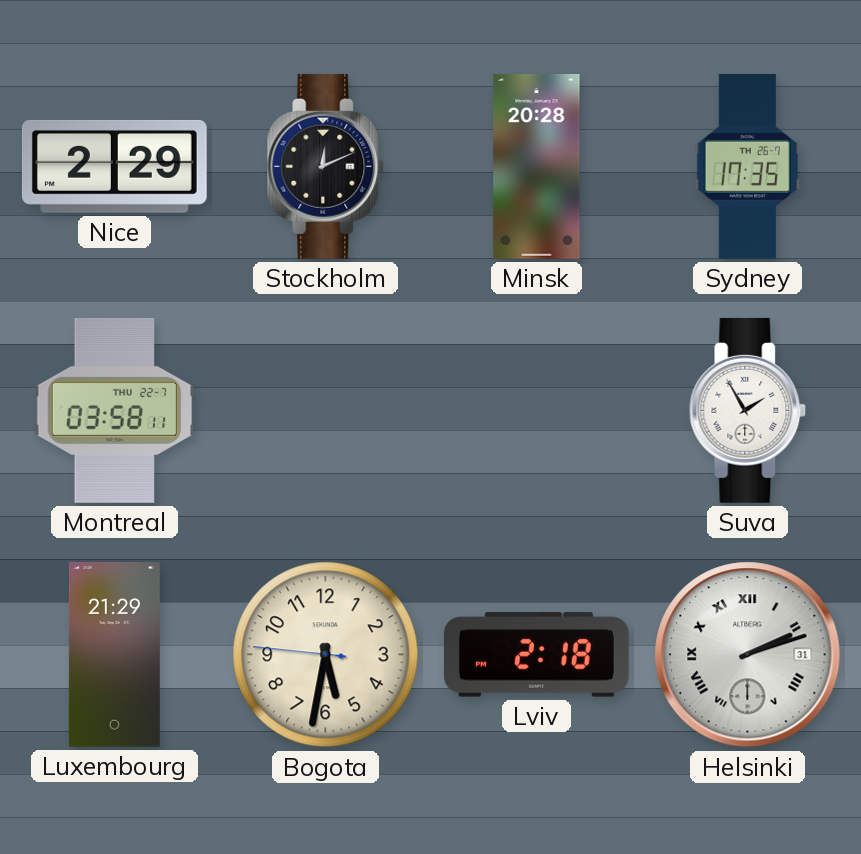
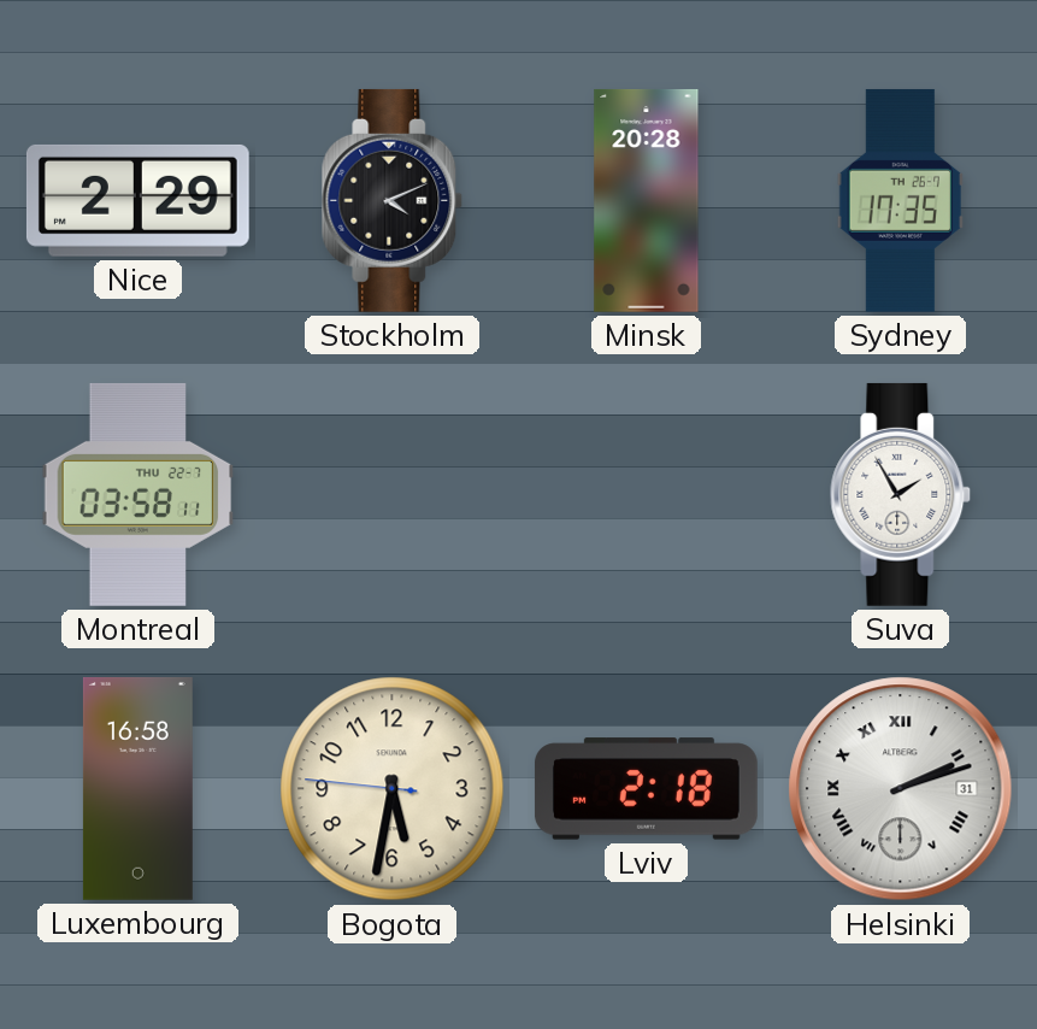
Stockholm: 12:11 -> 4:11
Luxembourg: 21:29 -> 16:58
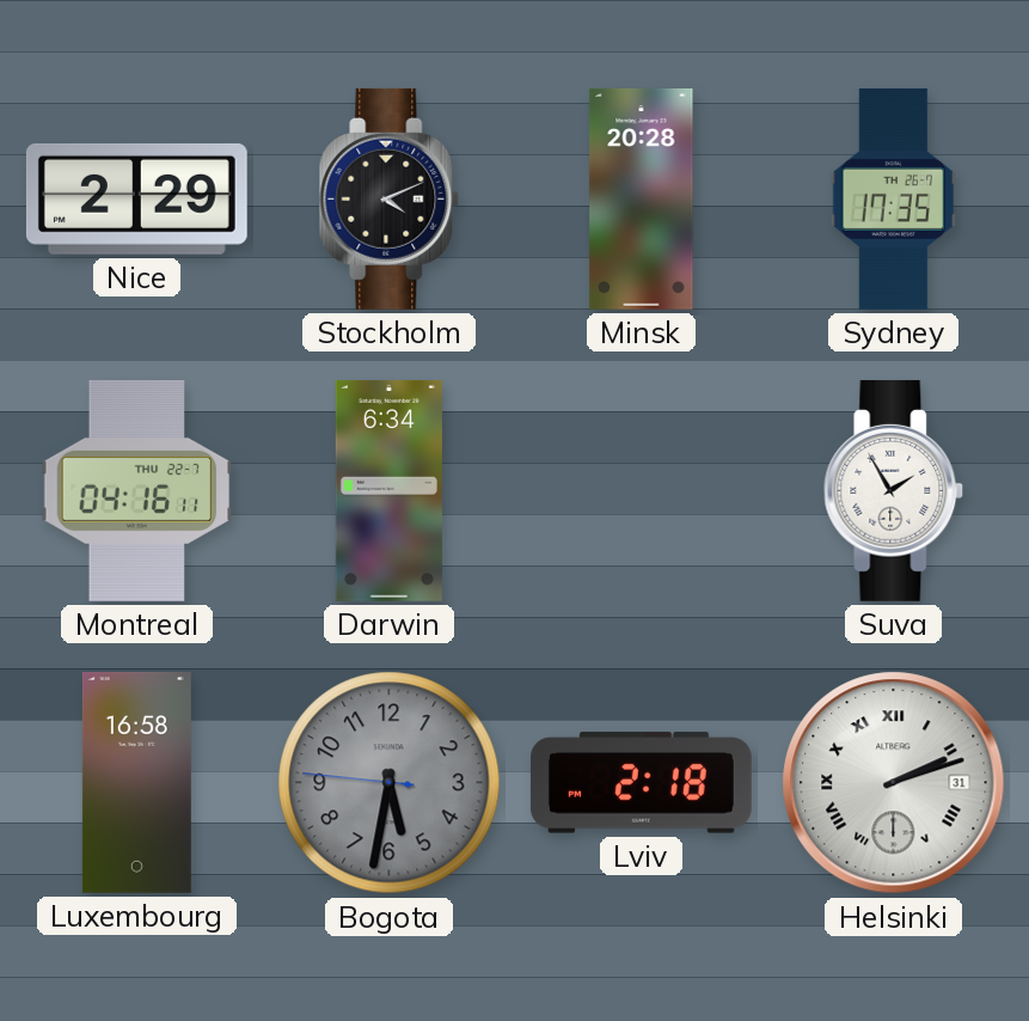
Montreal: 03:58 -> 04:16
Darwin: none -> 6:34
Bogota dial: cream -> grey
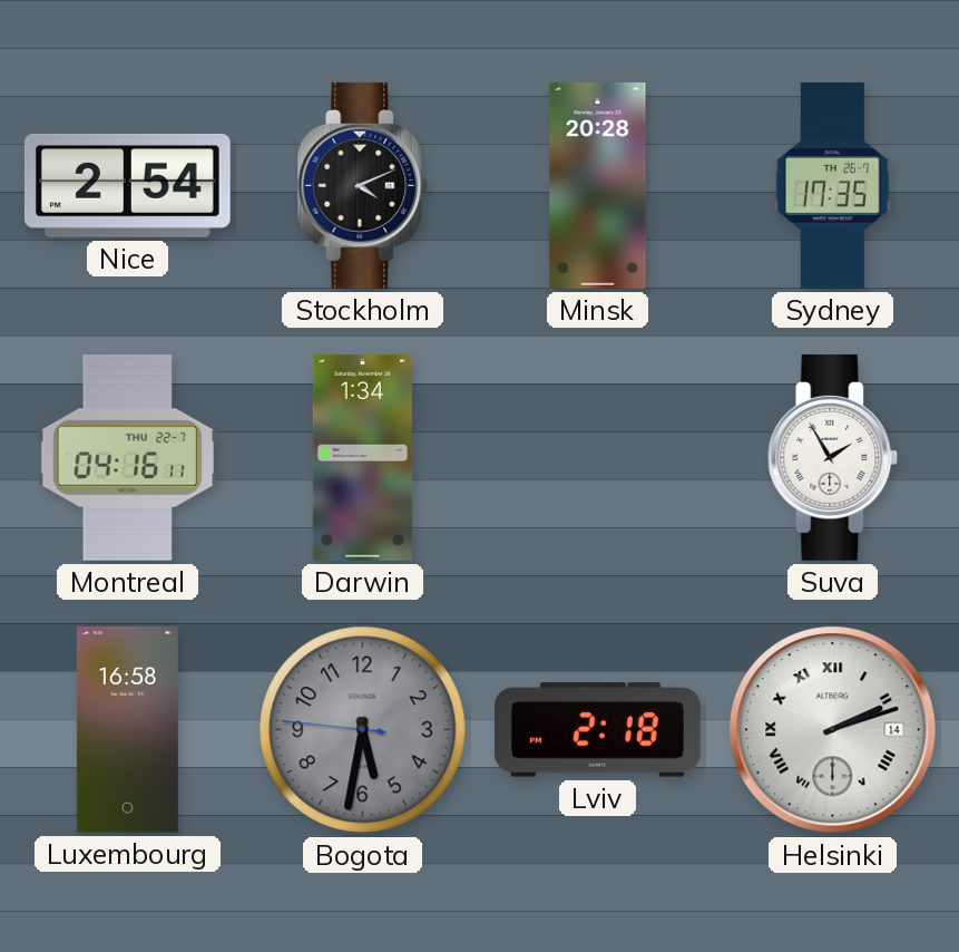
Nice: 2:29 -> 2:54
Darwin: 6:34 -> 1:34
Helsinki date: 31 -> 14
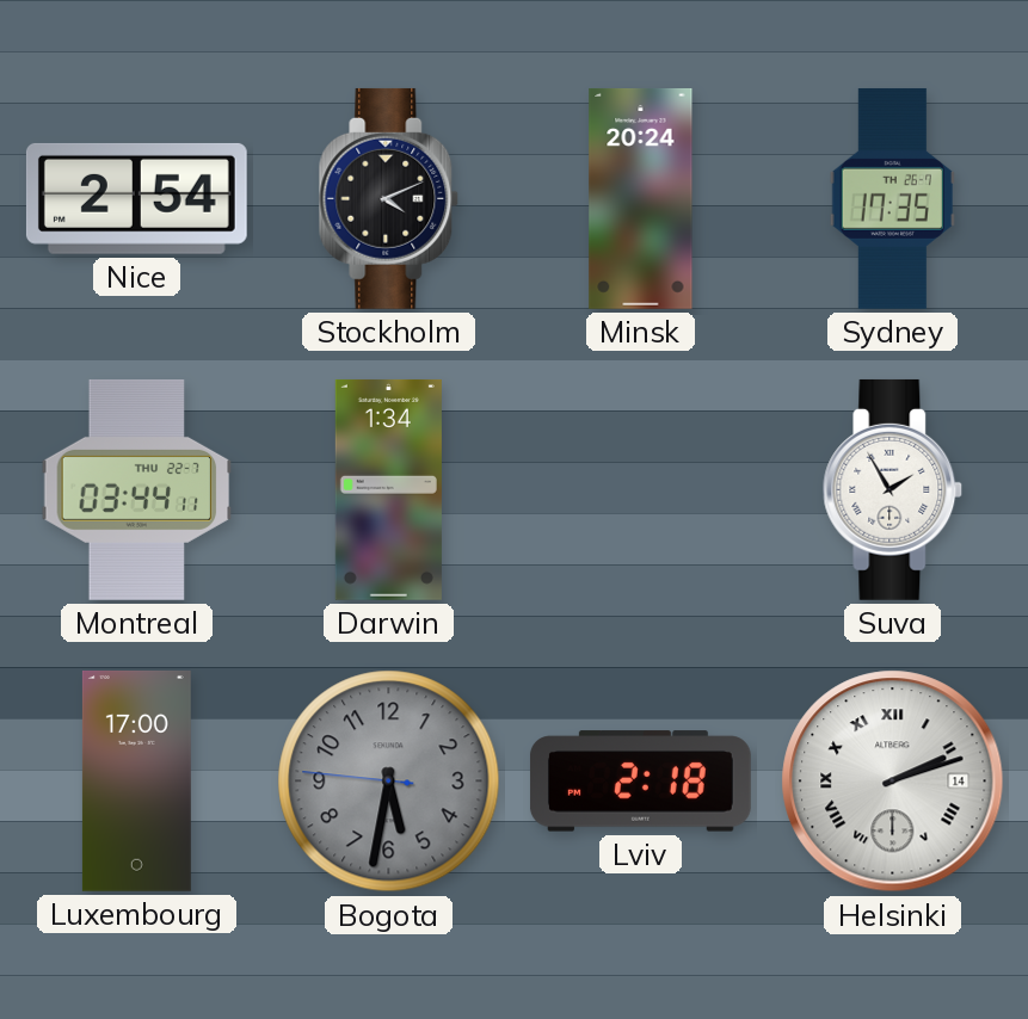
Minsk: 20:28 -> 20:24
Montreal: 04:16 -> 03:44
Luxembourg: 16:58 -> 17:00
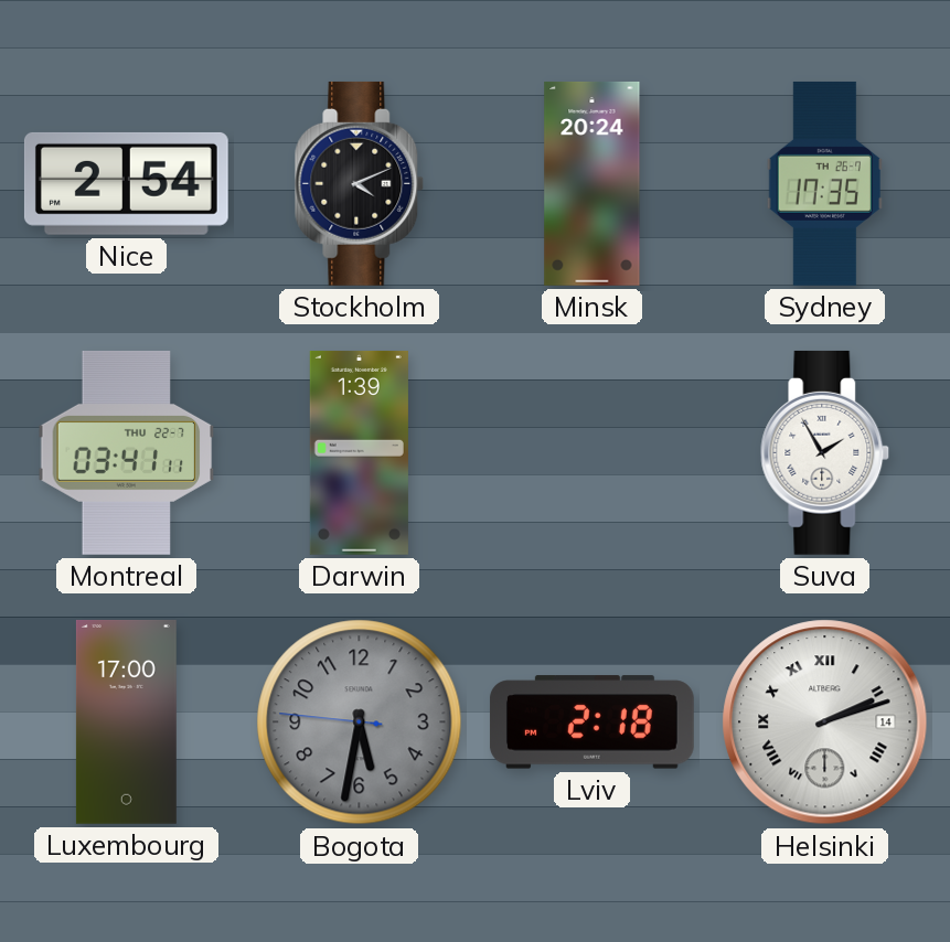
Montreal: 03:44 -> 03:41
Darwin: 1:34 -> 1:39
